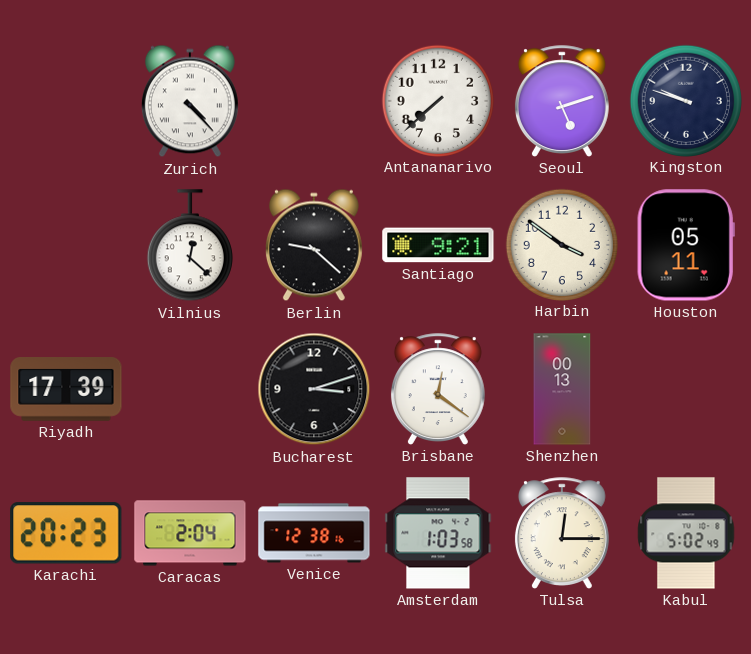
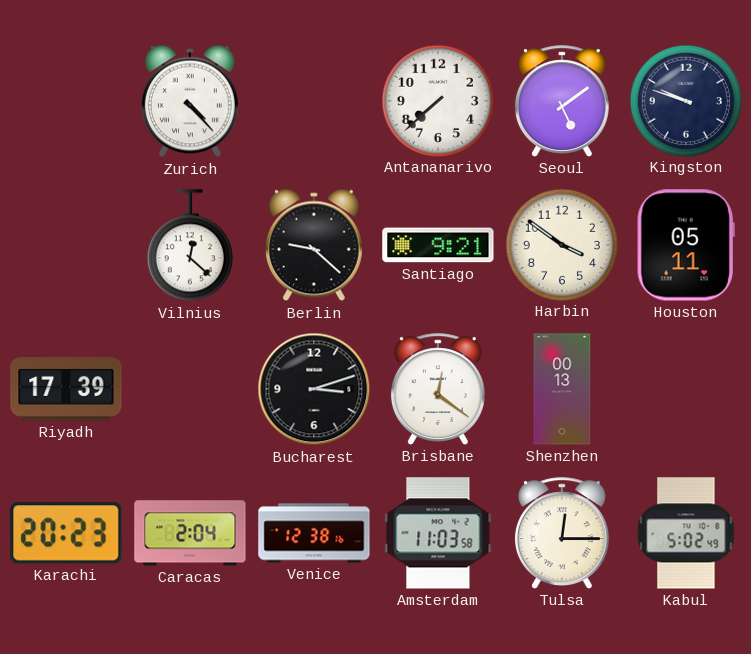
Seoul: 5:12 -> 5:09
Amsterdam: 1:03 -> 11:03
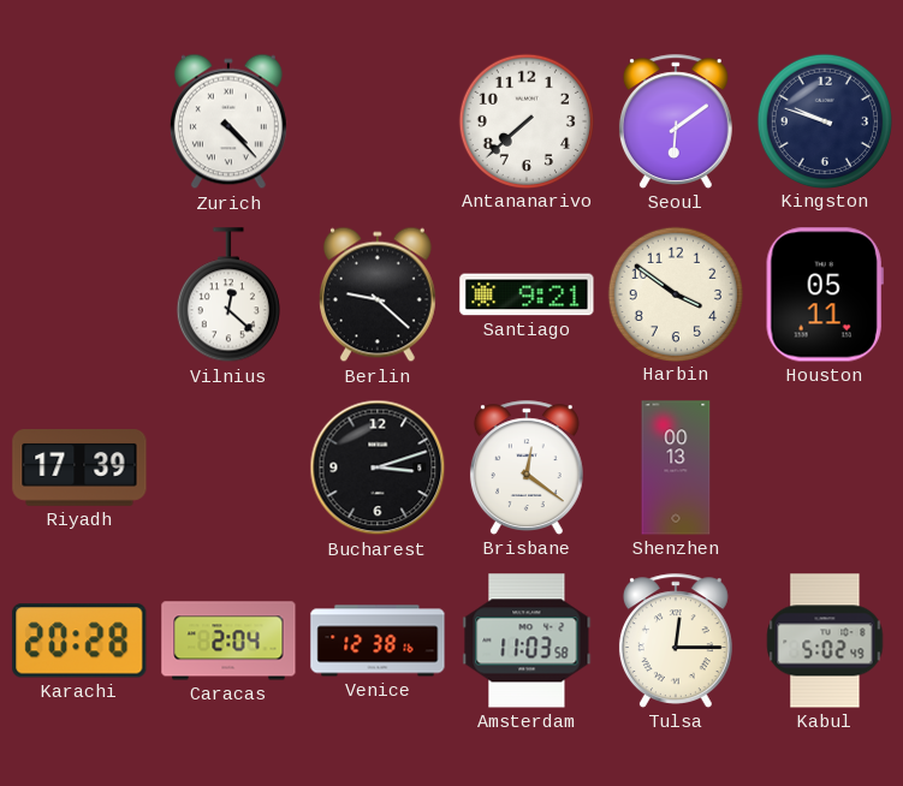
Seoul: 5:09 -> 6:09
Karachi: 20:23 -> 20:28
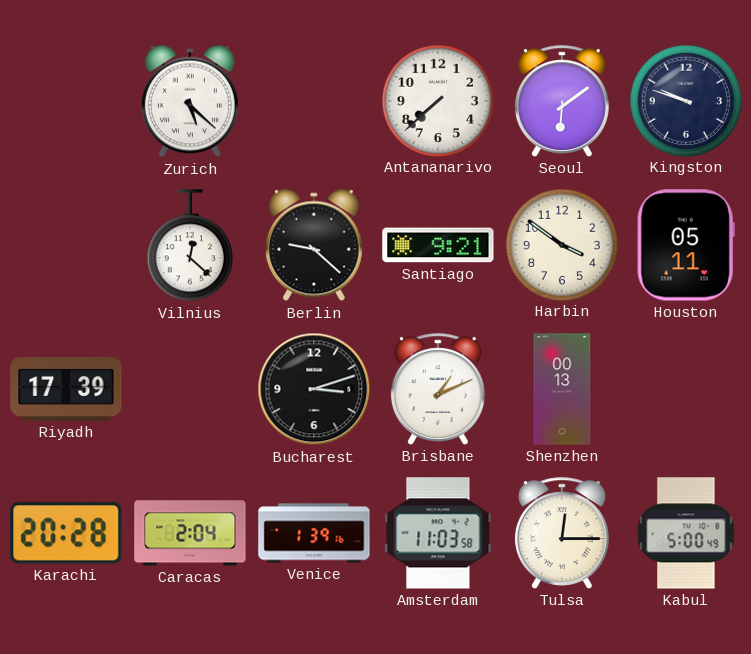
Zurich: 4:23 -> 5:22
Brisbane: 12:21 -> 1:11
Venice: 12:38 -> 1:39
Kabul: 5:02 -> 5:00
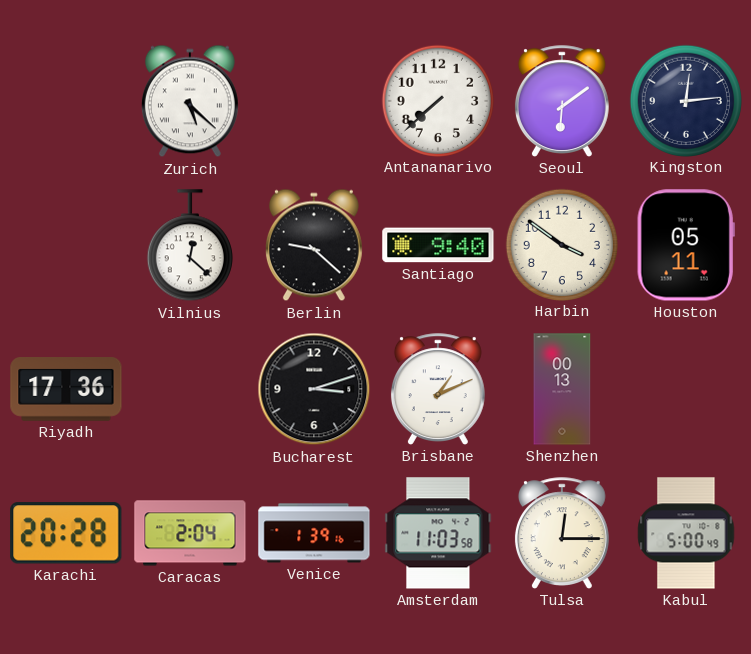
Kingston: 9:48 -> 12:14
Santiago: 9:21 -> 9:40
Riyadh: 17:39 -> 17:36
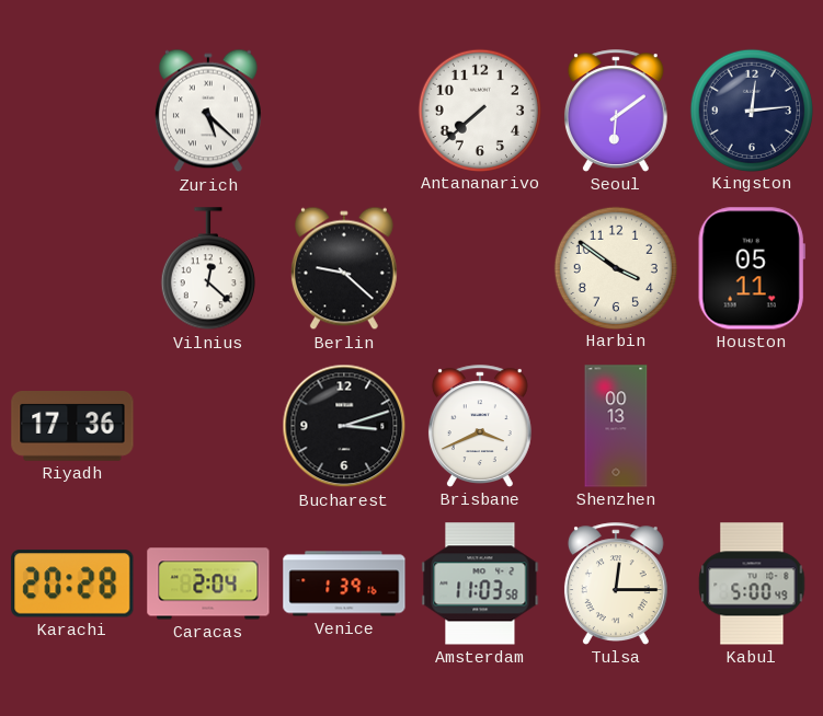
Santiago: 9:40 -> none
Brisbane: 1:11 -> 3:41
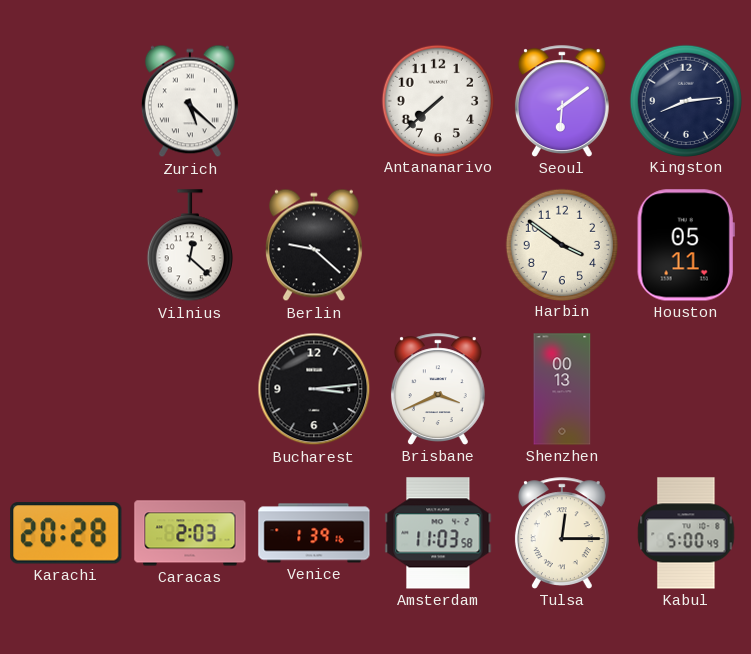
Kingston: 12:14 -> 8:14
Riyadh: 17:36 -> none
Bucharest: 3:12 -> 3:14
Caracas: 2:04 -> 2:03
